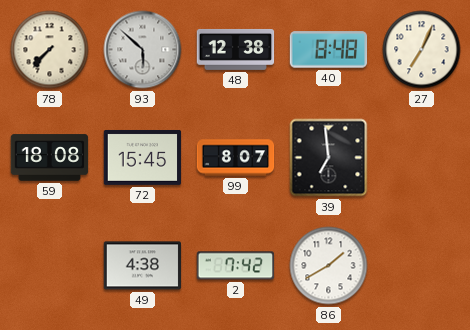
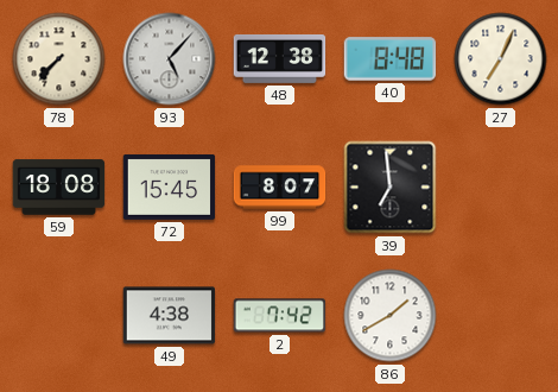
93: 5:52 -> 5:07
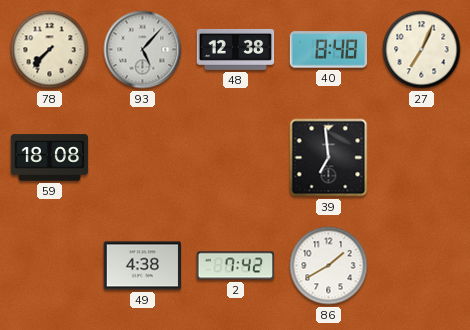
72: 15:45 -> none
99: 8:07 -> none
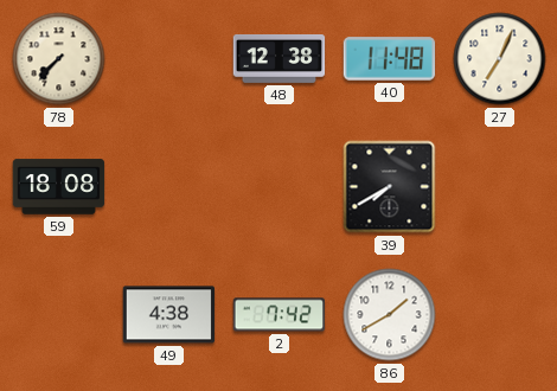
93: 5:07 -> none
40: 8:48 -> 11:48
39: 6:59 -> 7:40
